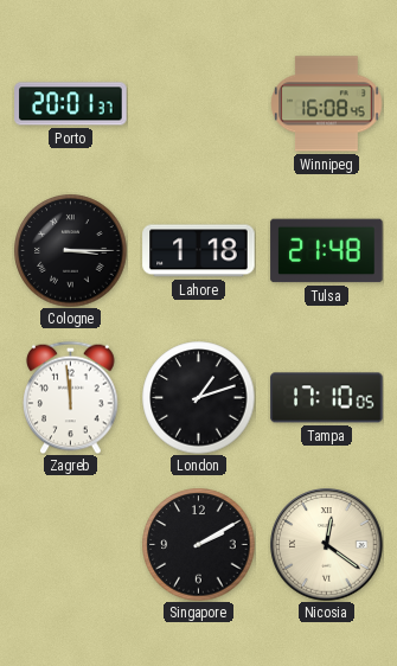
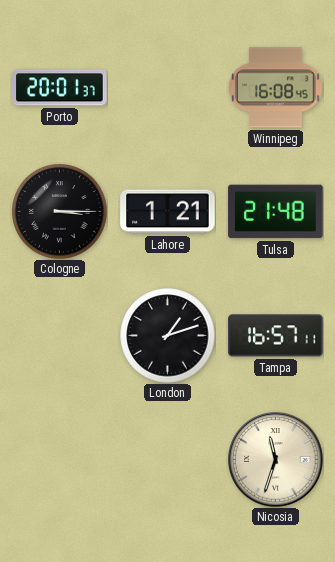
Lahore: 1:18 -> 1:21
Zagreb: 11:59 -> none
Tampa: 17:10 -> 16:57
Singapore: 2:10 -> none
Nicosia: 12:21 -> 11:33
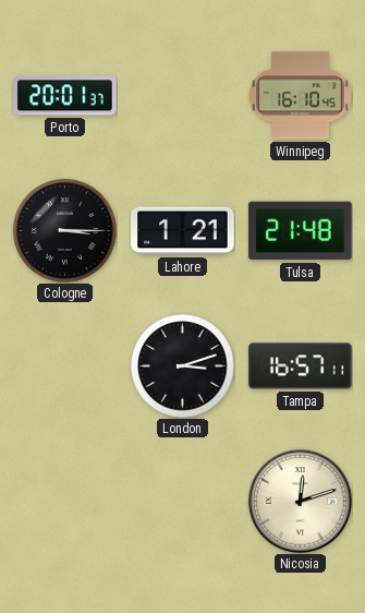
Winnipeg: 16:08 -> 16:10
London: 1:12 -> 3:12
Nicosia: 11:33 -> 12:12
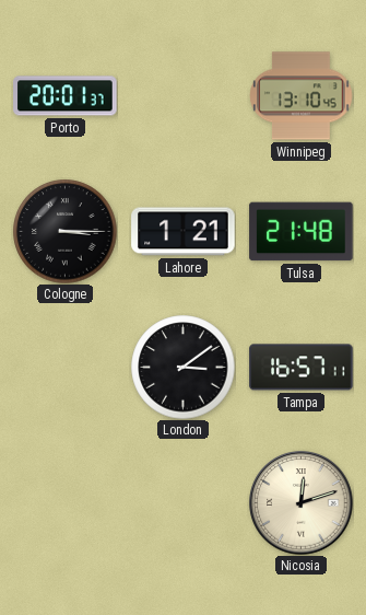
Winnipeg: 16:10 -> 13:10
London: 3:12 -> 3:09
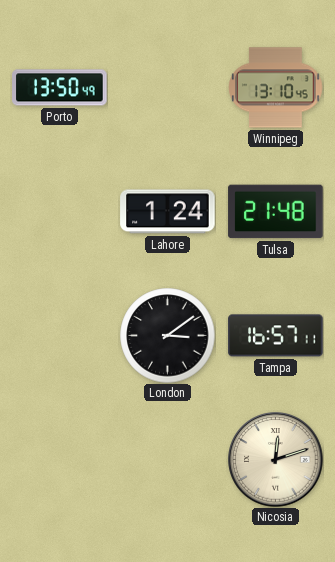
Porto: 20:01 -> 13:50
Cologne: 3:15 -> none
Lahore: 1:21 -> 1:24
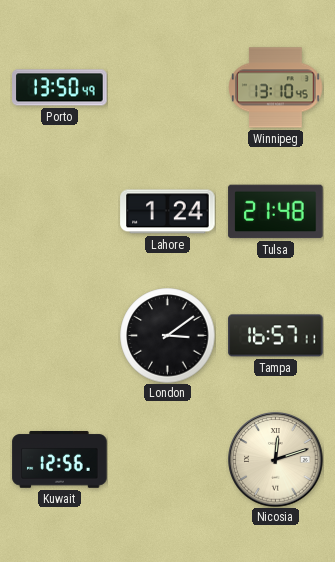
Kuwait: none -> 12:56
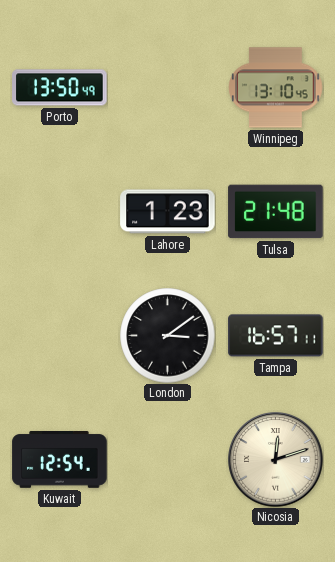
Lahore: 1:24 -> 1:23
Kuwait: 12:56 -> 12:54
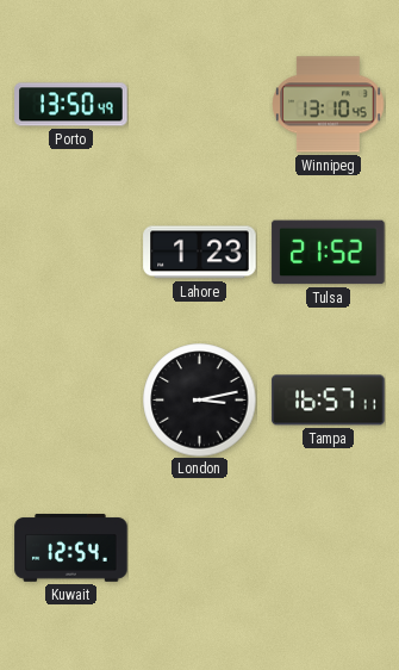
Tulsa: 21:48 -> 21:52
London: 3:09 -> 3:13
Nicosia: 12:12 -> none
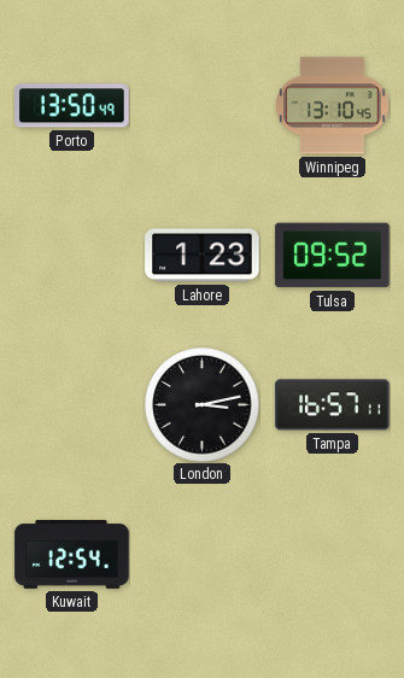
Tulsa: 21:52 -> 09:52
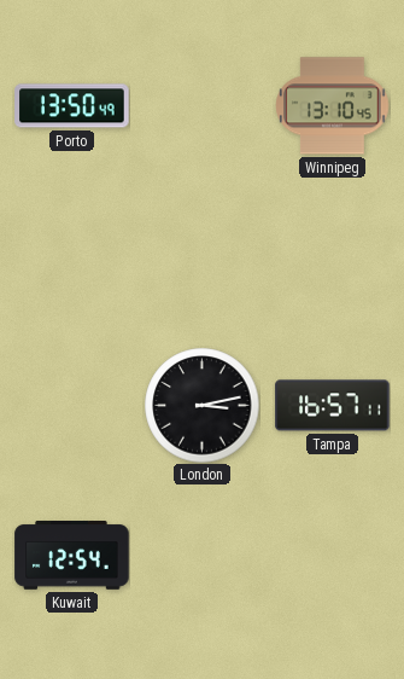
Lahore: 1:23 -> none
Tulsa: 09:52 -> none
